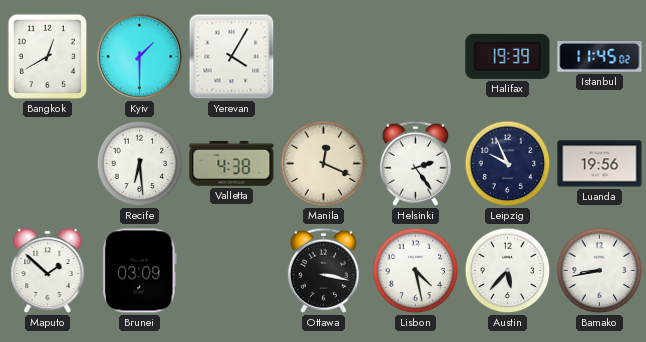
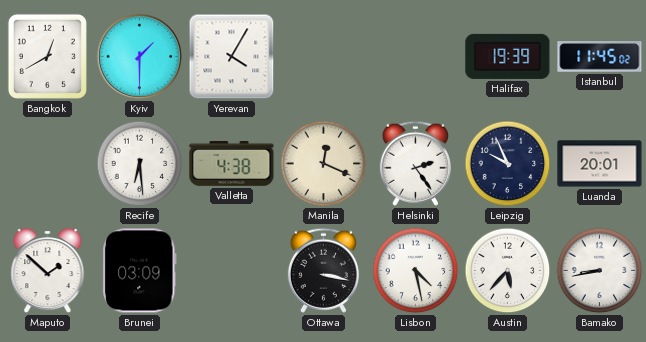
Luanda: 19:56 -> 20:01
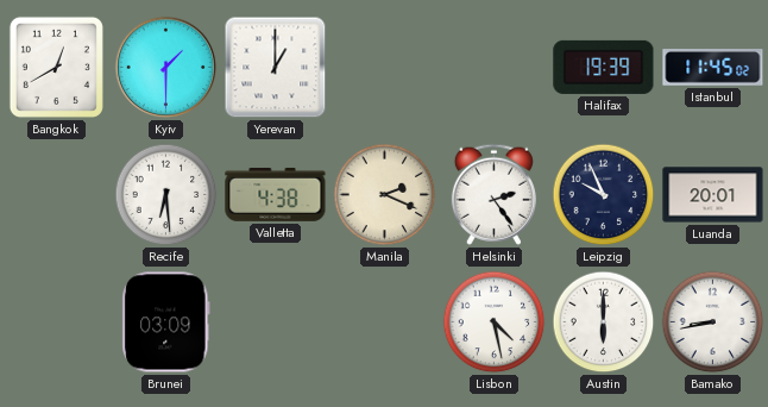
Yerevan: 4:05 -> 1:00
Manila: 12:19 -> 2:19
Maputo: 1:52 -> none
Ottawa: 3:17 -> none
Austin: 5:37 -> 6:00
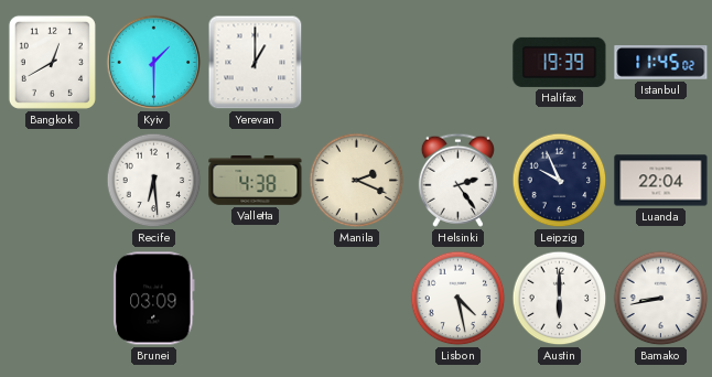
Luanda: 20:01 -> 22:04
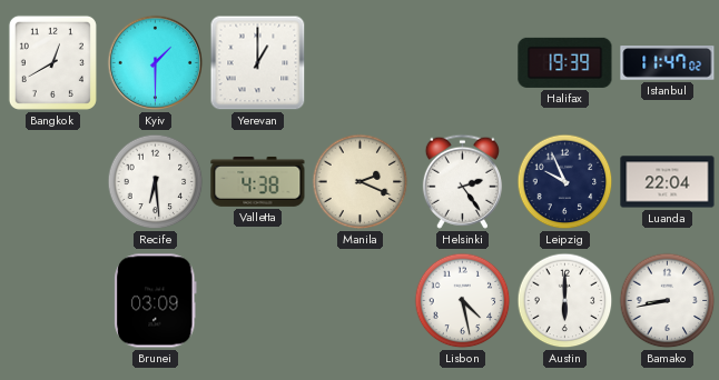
Istanbul: 11:45 -> 11:47
